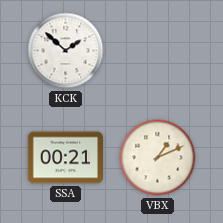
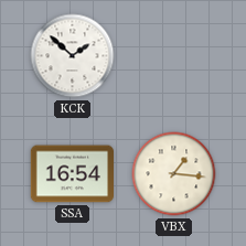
SSA: 00:21 -> 16:54
VBX: 1:11 -> 1:16
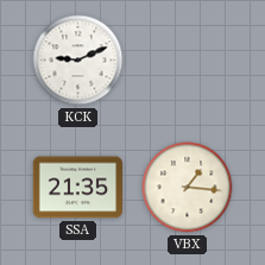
KCK: 1:52 -> 9:11
SSA: 16:54 -> 21:35
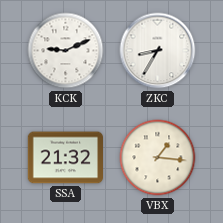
ZKC: none -> 8:35
SSA: 21:35 -> 21:32
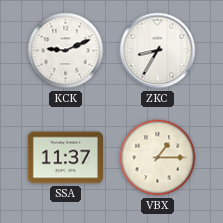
SSA: 21:32 -> 11:37
VBX: 1:16 -> 1:15
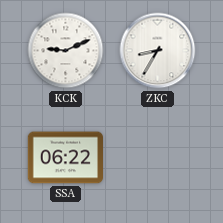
SSA: 11:37 -> 06:22
VBX: 1:15 -> none
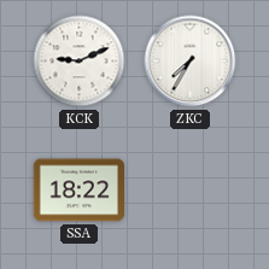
ZKC: 8:35 -> 7:35
SSA: 06:22 -> 18:22
